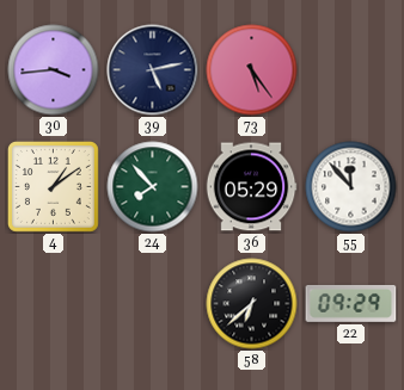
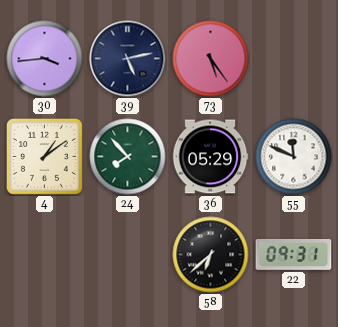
55: 11:53 -> 11:49
22: 09:29 -> 09:31
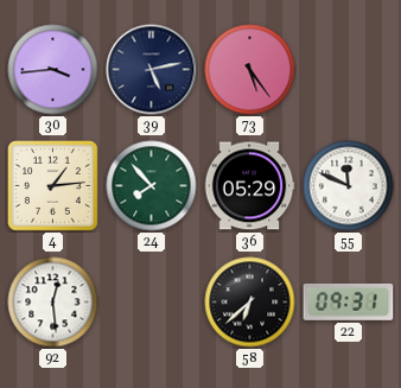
4: 1:09 -> 1:14
92: none -> 12:29
